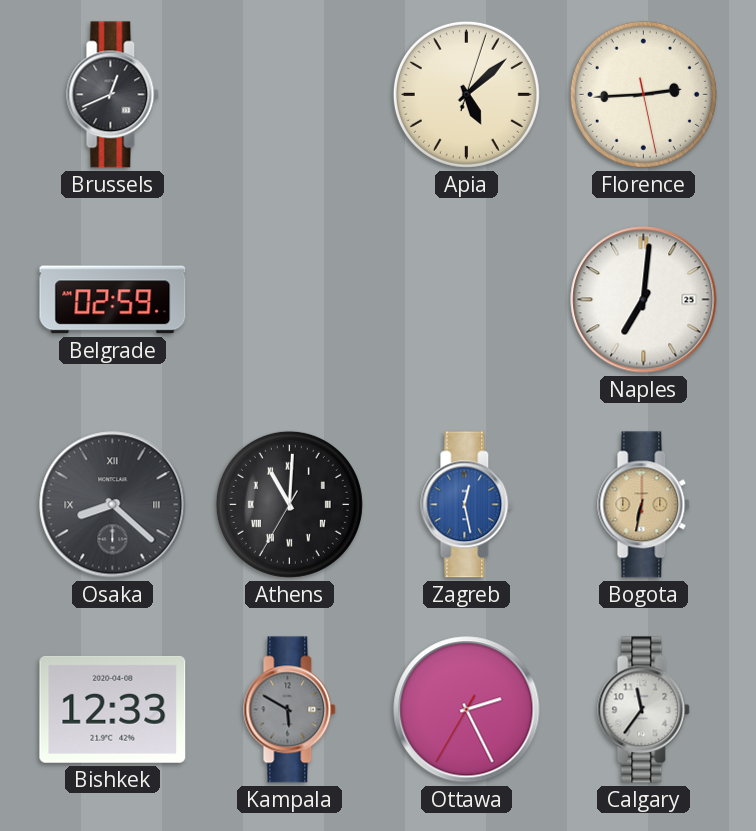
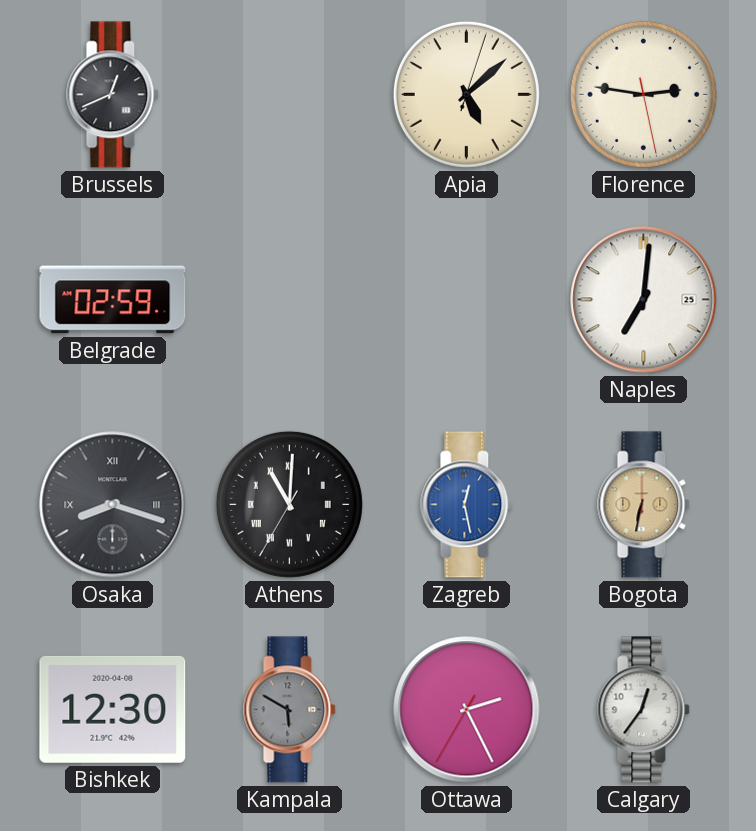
Florence: 2:44 -> 2:46
Osaka: 8:22 -> 8:18
Bishkek: 12:33 -> 12:30
Calgary: 11:36 -> 12:36
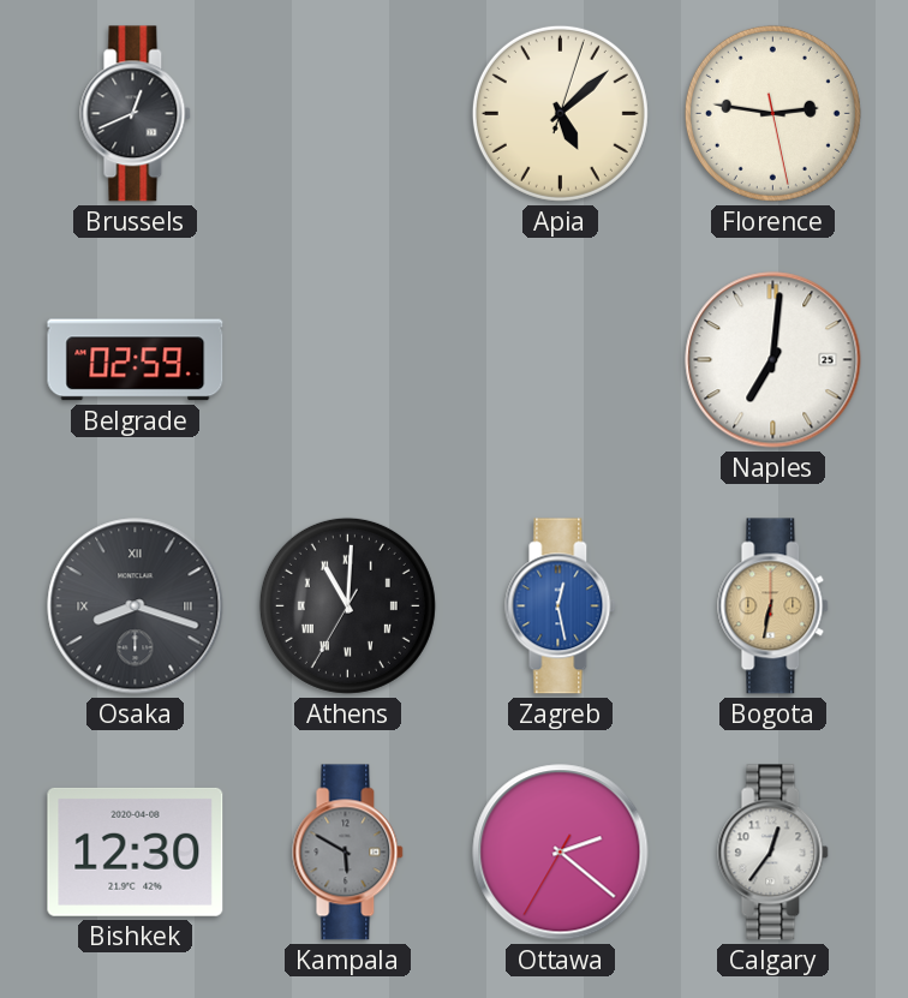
Ottawa: 2:25 -> 2:21
